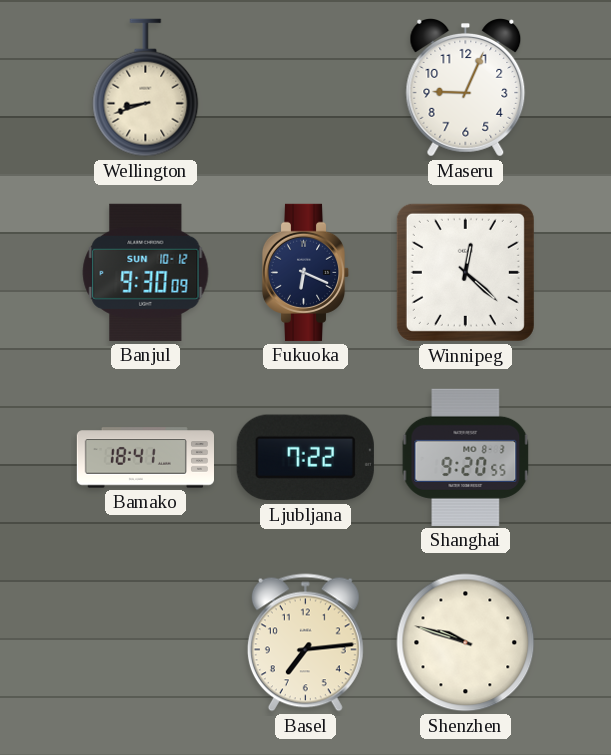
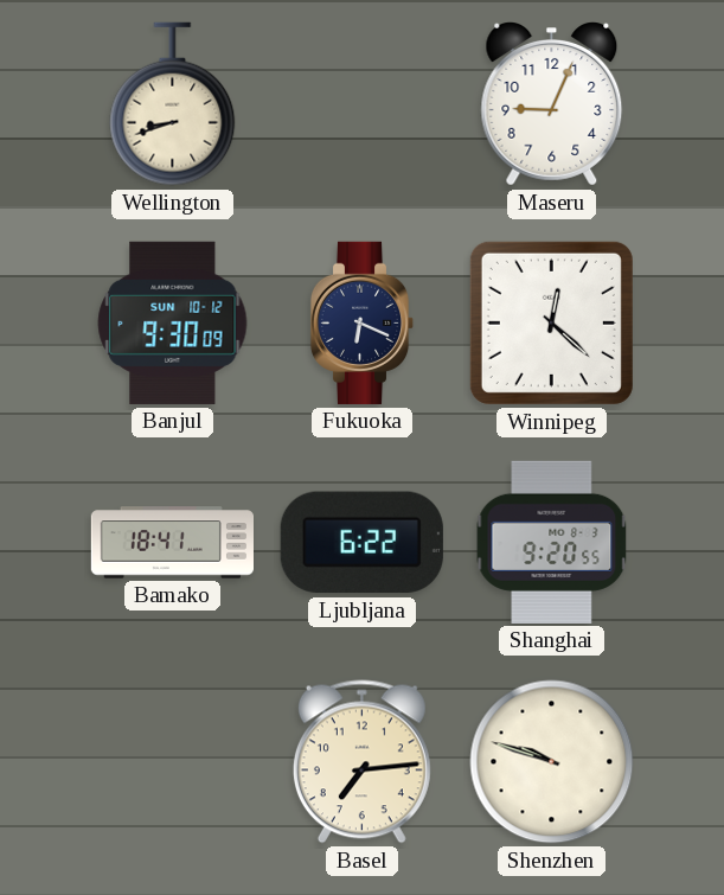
Ljubljana: 7:22 -> 6:22
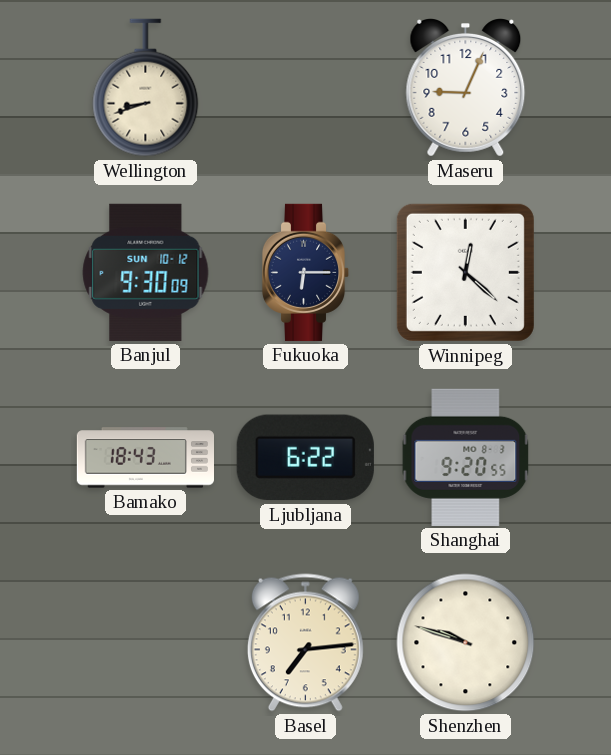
Fukuoka: 6:19 -> 6:15
Bamako: 18:41 -> 18:43
